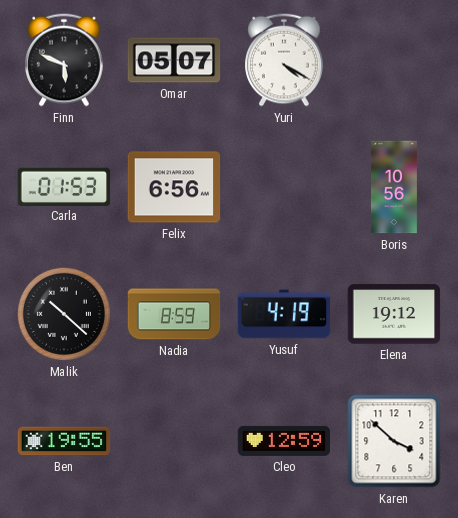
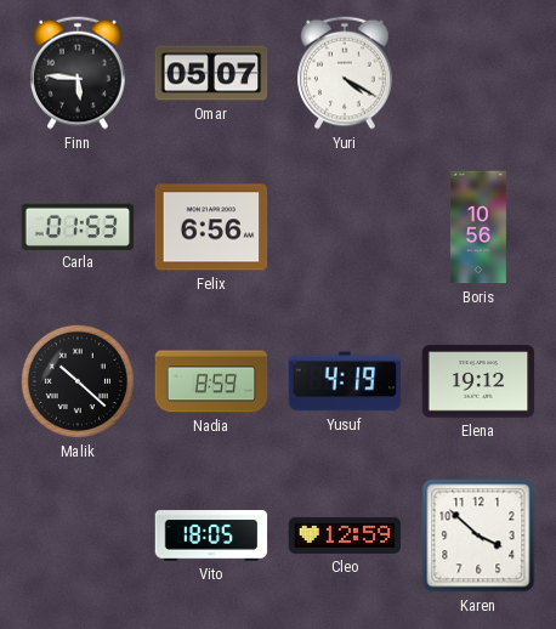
Finn: 5:49 -> 5:46
Ben: 19:55 -> none
Vito: none -> 18:05
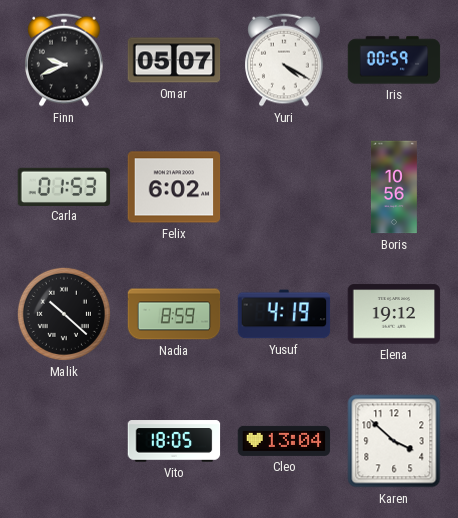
Finn: 5:46 -> 9:41
Iris: none -> 00:59
Felix: 6:56 -> 6:02
Cleo: 12:59 -> 13:04
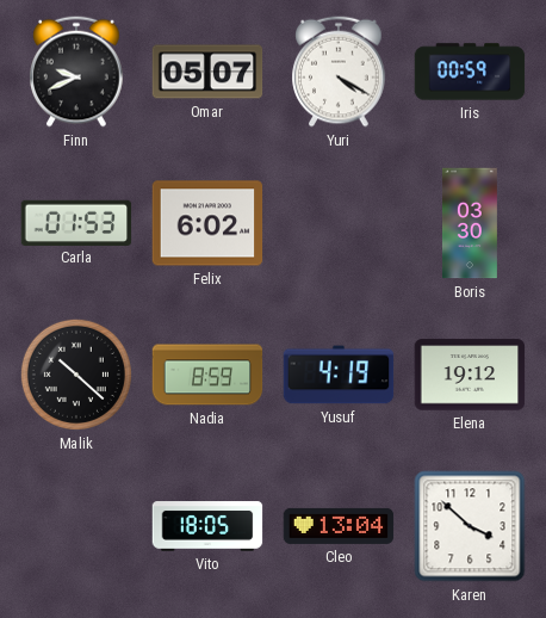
Boris: 10:56 -> 03:30
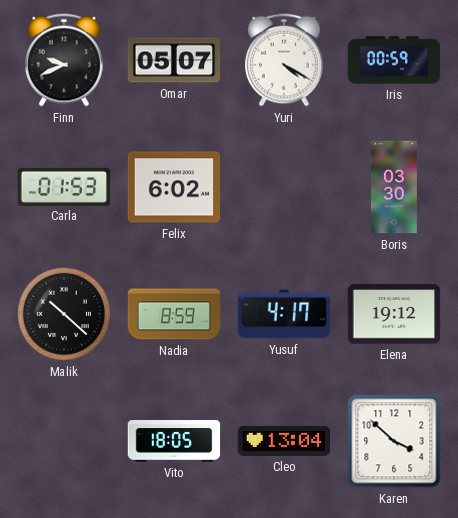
Yusuf: 4:19 -> 4:17
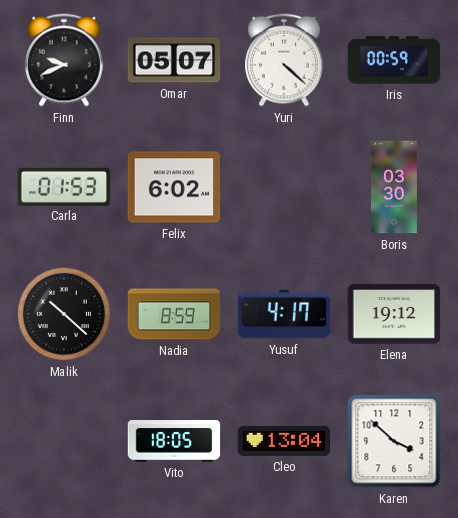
Yuri: 4:20 -> 4:22
